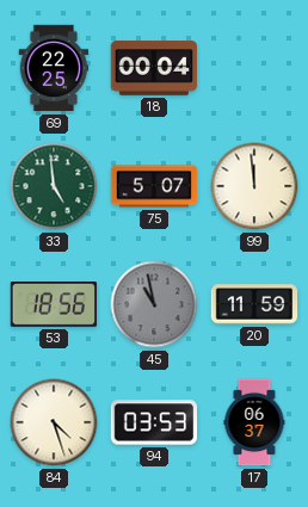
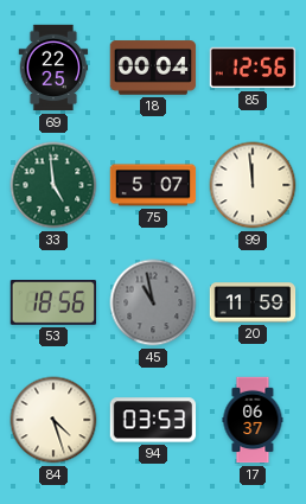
85: none -> 12:56
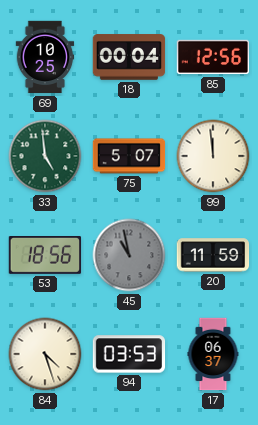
69: 22:25 -> 10:25
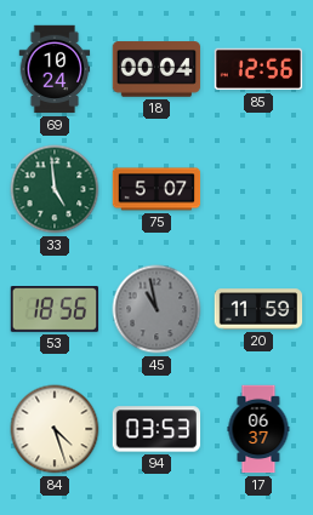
69: 10:25 -> 10:24
99: 11:59 -> none
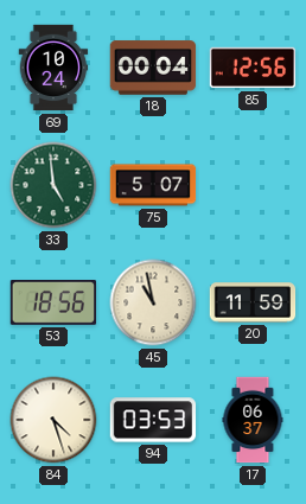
45 dial: grey -> cream
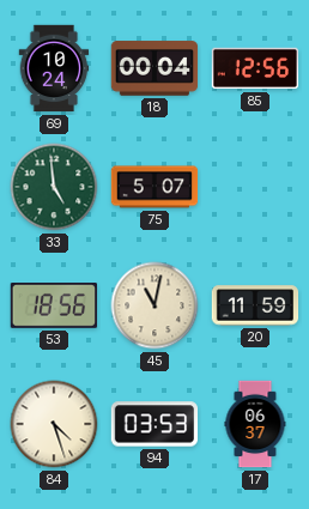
45: 10:58 -> 11:02
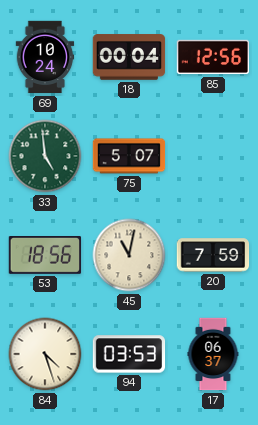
20: 11:59 -> 7:59
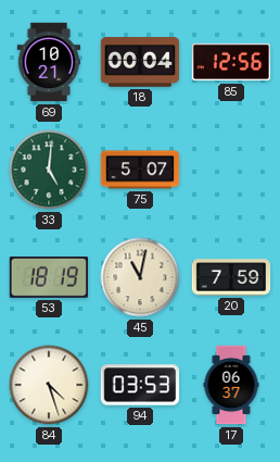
69: 10:24 -> 10:21
33: 4:59 -> 5:01
53: 18:56 -> 18:19
